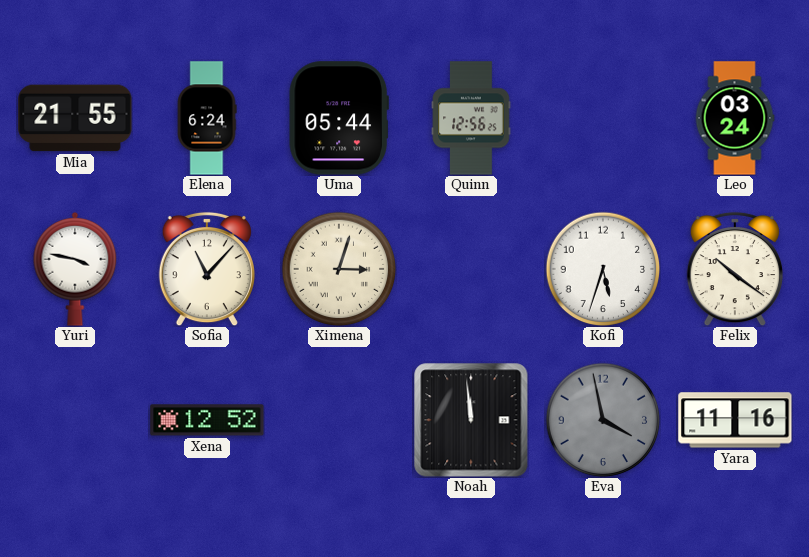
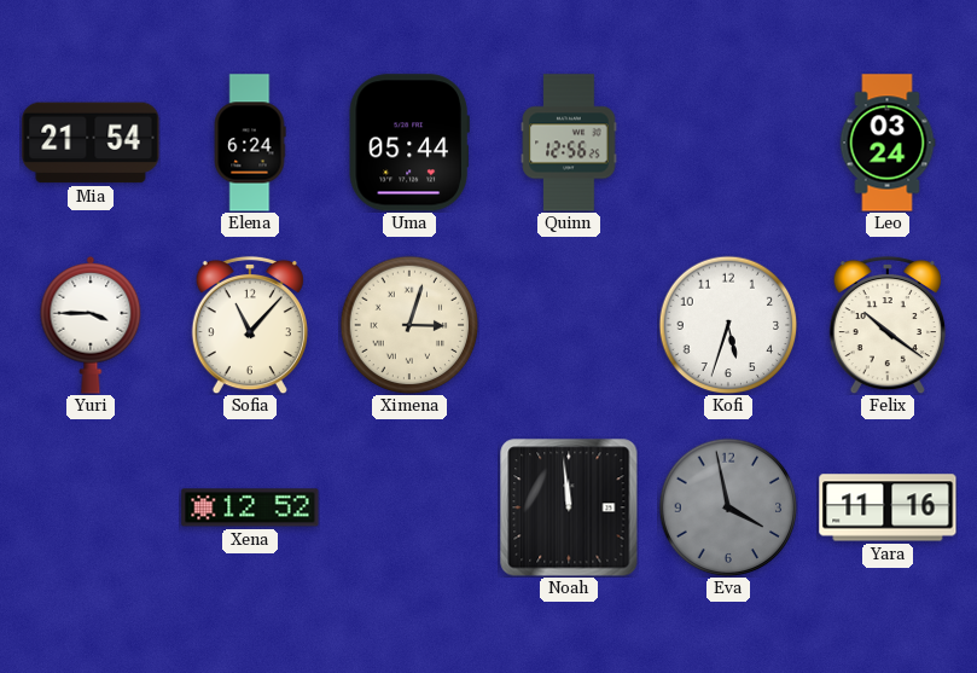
Mia: 21:55 -> 21:54
Yuri: 3:47 -> 3:45
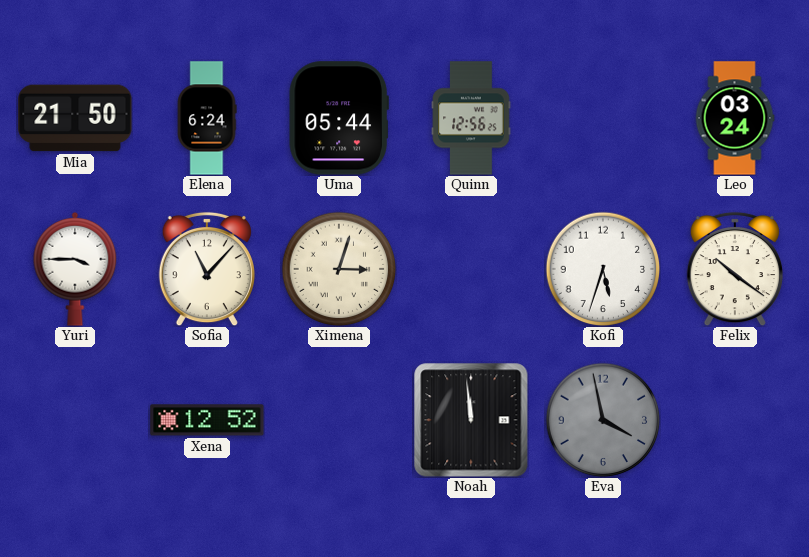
Mia: 21:54 -> 21:50
Yara: 11:16 -> none
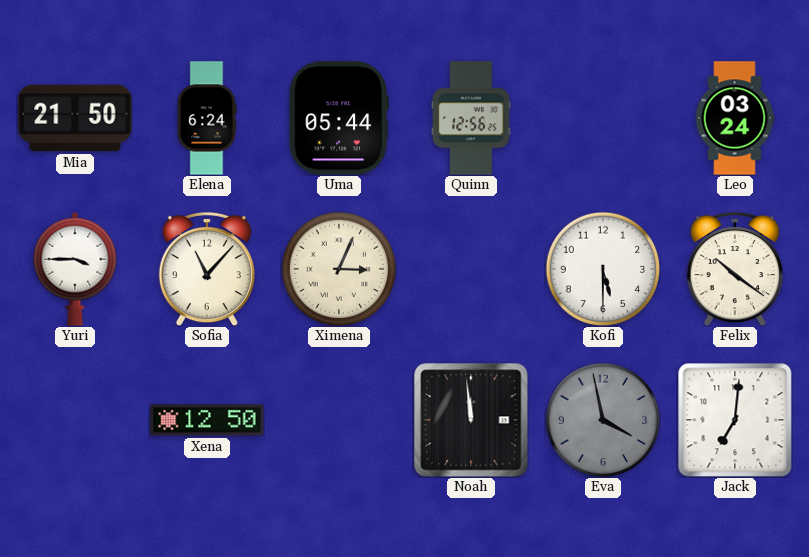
Ximena: 3:03 -> 3:04
Kofi: 5:33 -> 5:30
Xena: 12:52 -> 12:50
Jack: none -> 7:01
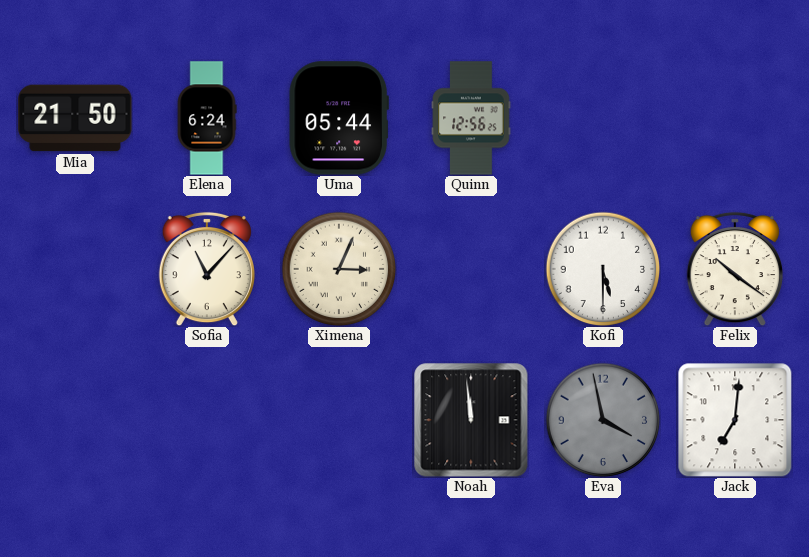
Leo: 03:24 -> none
Yuri: 3:45 -> none
Xena: 12:50 -> none
